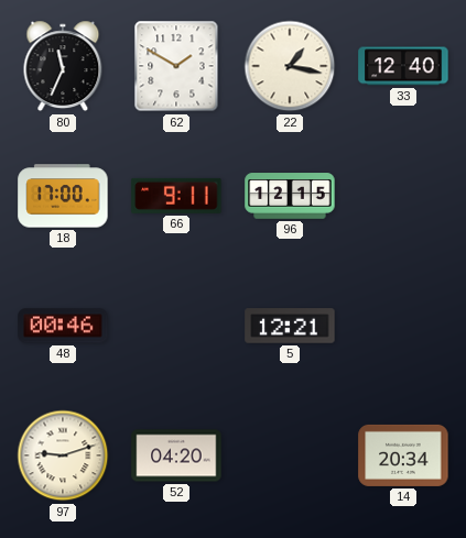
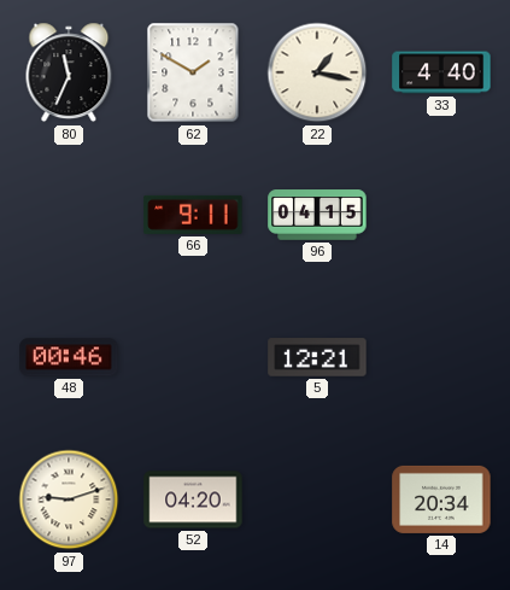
33: 12:40 -> 4:40
18: 17:00 -> none
96: 12:15 -> 04:15
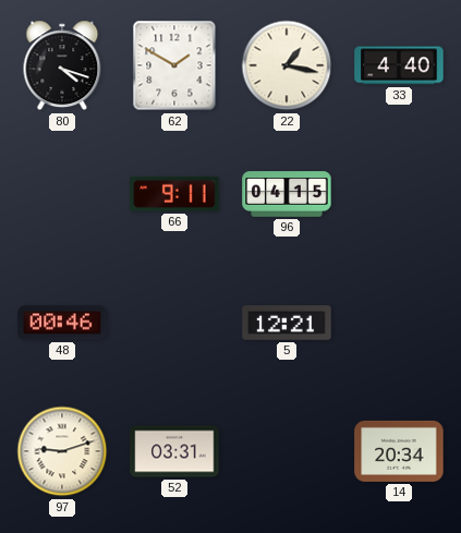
80: 11:34 -> 4:18
52: 04:20 -> 03:31
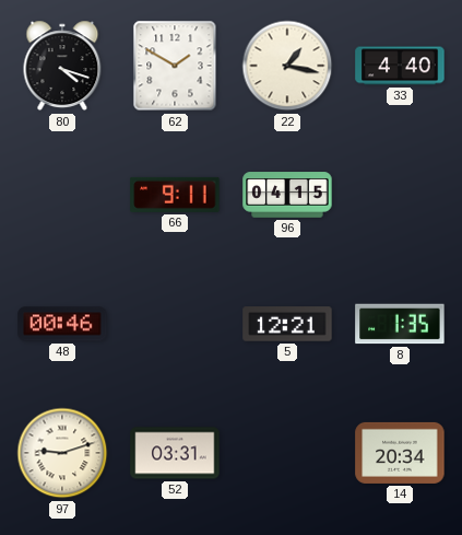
8: none -> 1:35
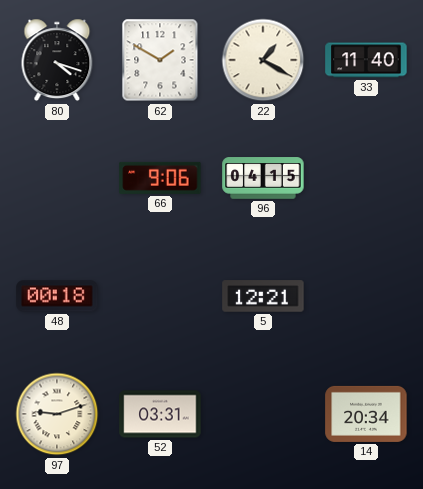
22: 1:17 -> 1:20
33: 4:40 -> 11:40
66: 9:11 -> 9:06
48: 00:46 -> 00:18
8: 1:35 -> none
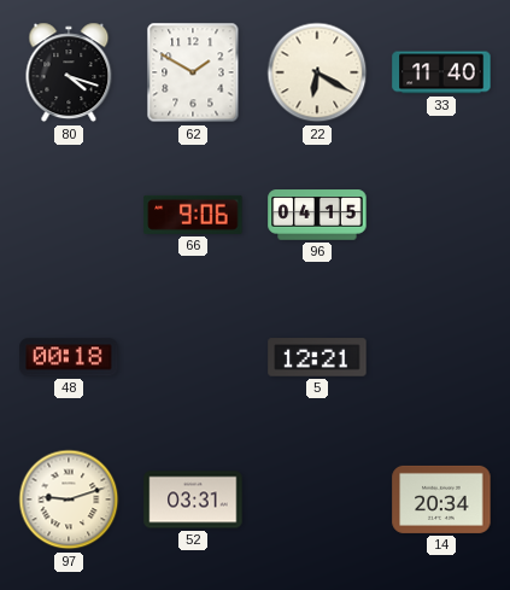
22: 1:20 -> 6:20
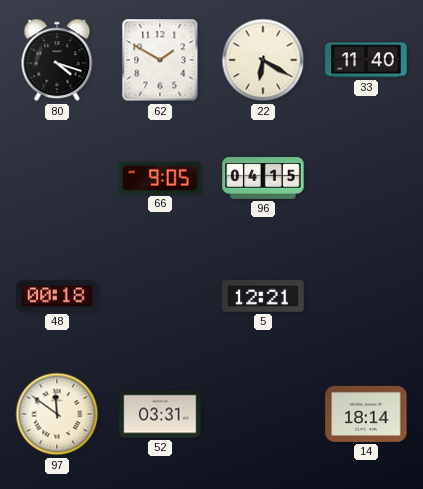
66: 9:06 -> 9:05
97: 9:12 -> 11:51
14: 20:34 -> 18:14
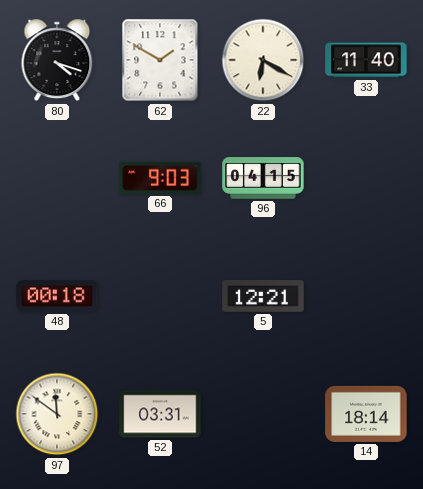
66: 9:05 -> 9:03
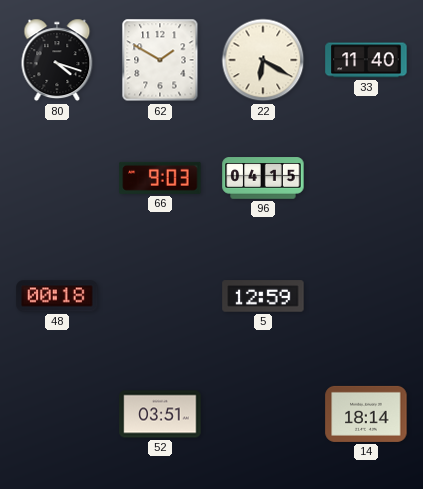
5: 12:21 -> 12:59
97: 11:51 -> none
52: 03:31 -> 03:51
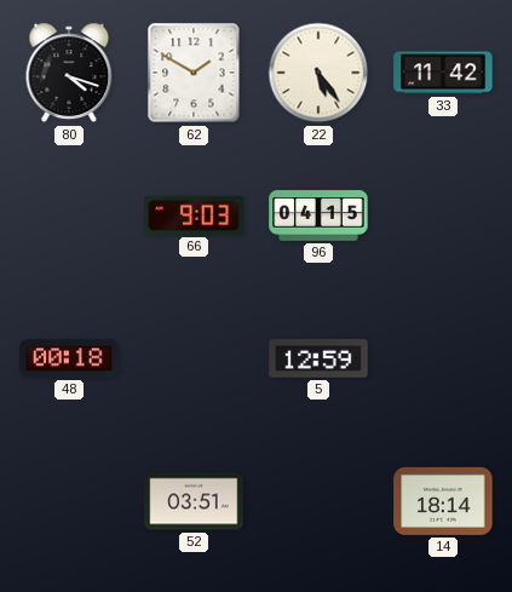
22: 6:20 -> 5:24
33: 11:40 -> 11:42
